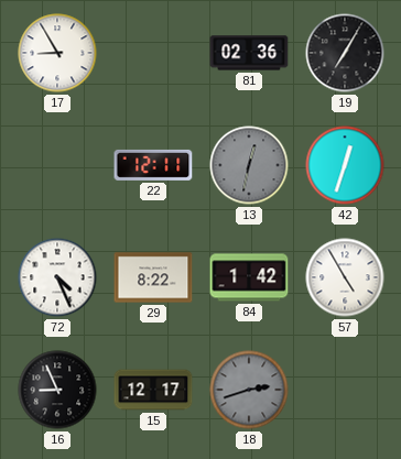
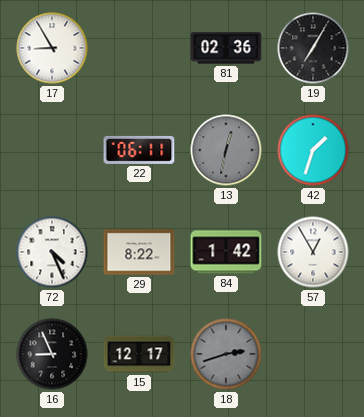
22: 12:11 -> 06:11
42: 12:33 -> 1:33
57: 4:55 -> 12:55
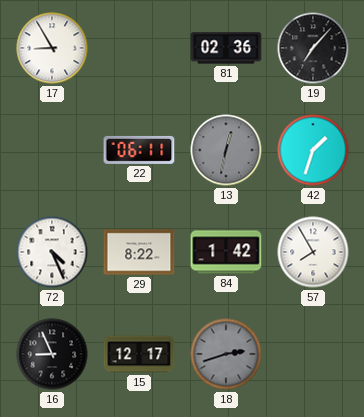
19: 7:05 -> 7:07
57: 12:55 -> 7:55
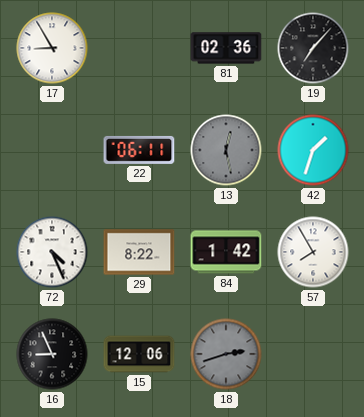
13: 12:32 -> 12:28
15: 12:17 -> 12:06
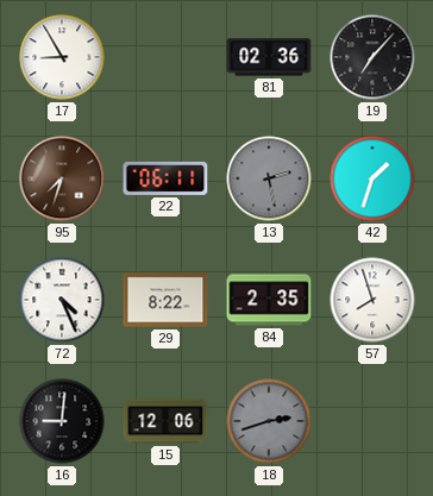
95: none -> 7:33
13: 12:28 -> 2:28
84: 1:42 -> 2:35
57: 7:55 -> 7:57
16: 8:56 -> 9:01
